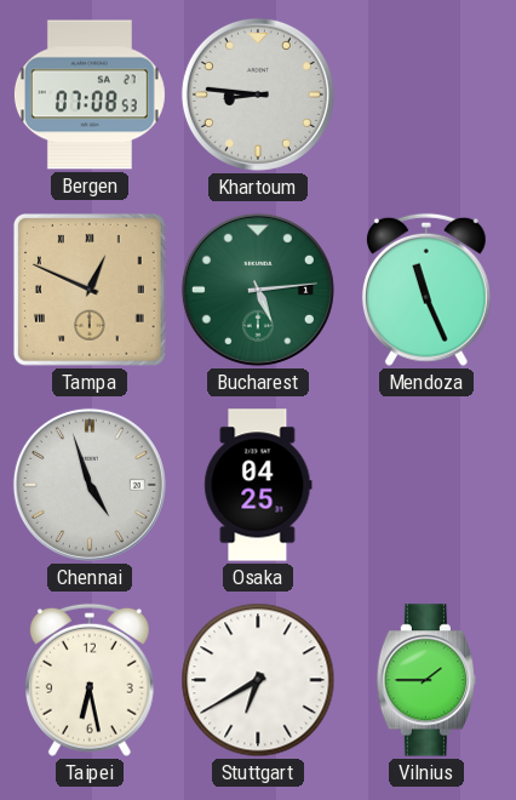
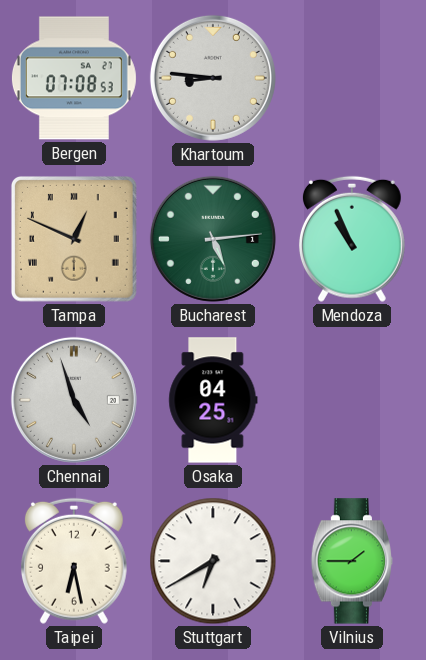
Mendoza: 11:26 -> 10:56
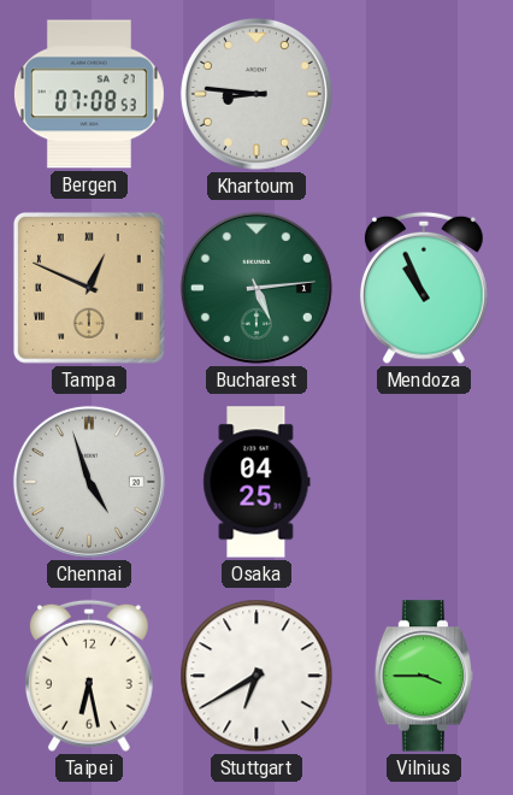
Vilnius: 1:45 -> 3:45
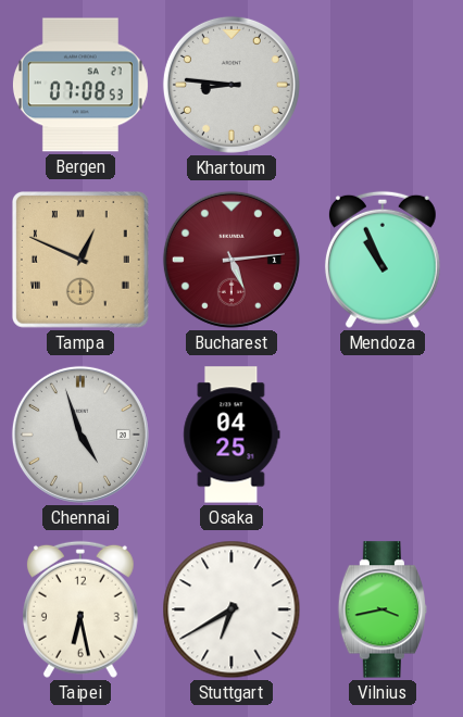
Bucharest dial: green -> burgundy
Vilnius: 3:45 -> 3:43
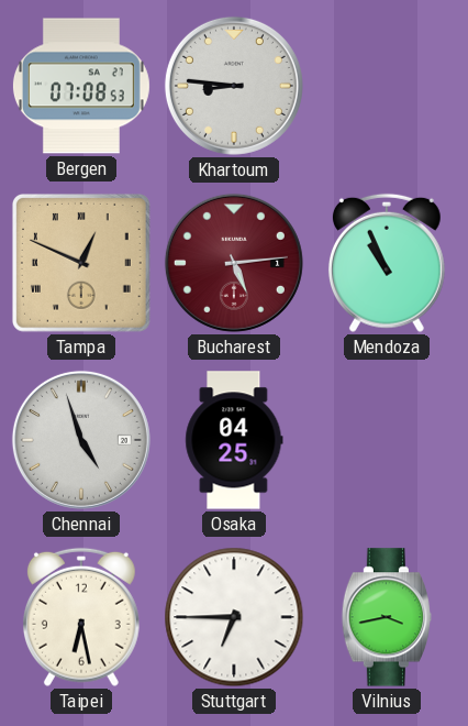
Stuttgart: 6:40 -> 6:45
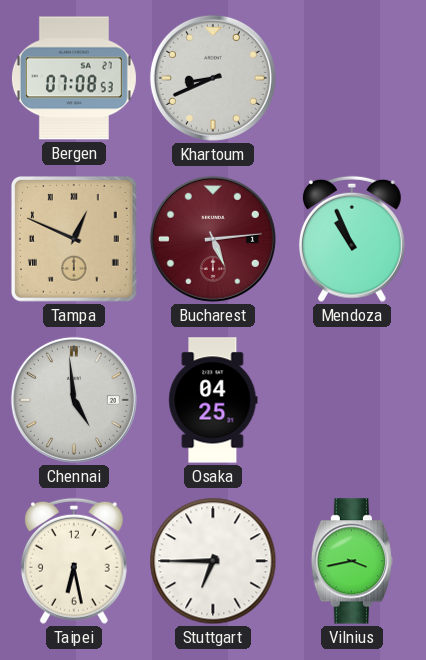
Khartoum: 8:46 -> 8:41
Chennai: 4:57 -> 4:59
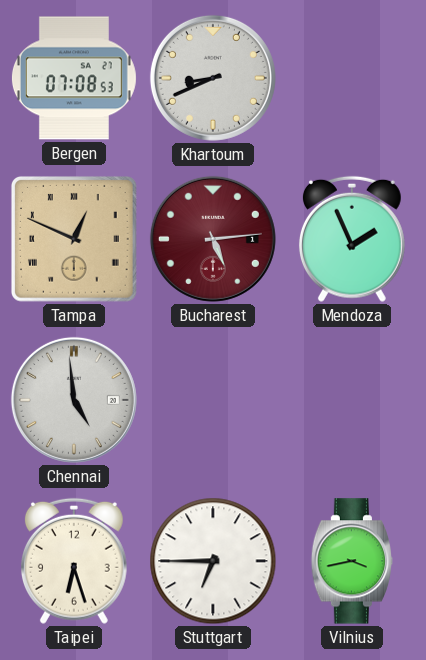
Mendoza: 10:56 -> 1:56
Osaka: 04:25 -> none
Taipei: 6:28 -> 6:27
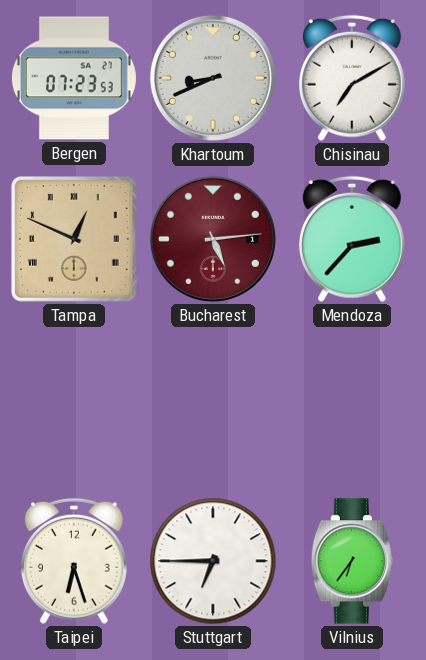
Bergen: 07:08 -> 07:23
Chisinau: none -> 7:10
Mendoza: 1:56 -> 2:37
Chennai: 4:59 -> none
Vilnius: 3:43 -> 6:36
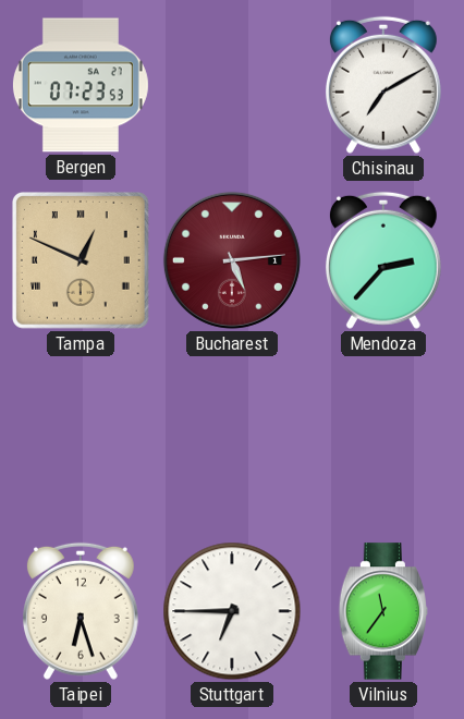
Khartoum: 8:41 -> none
Vilnius: 6:36 -> 11:36
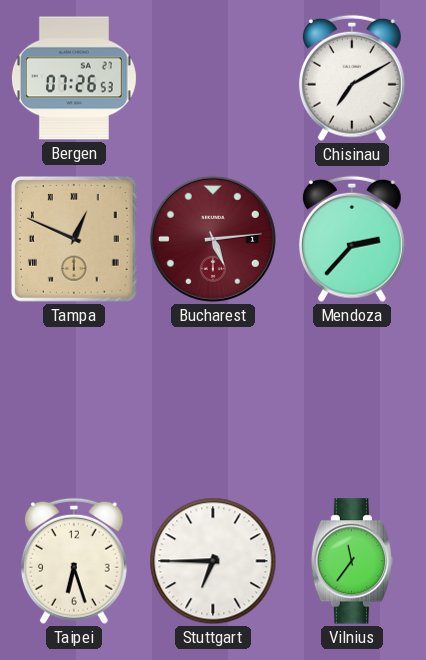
Bergen: 07:23 -> 07:26
